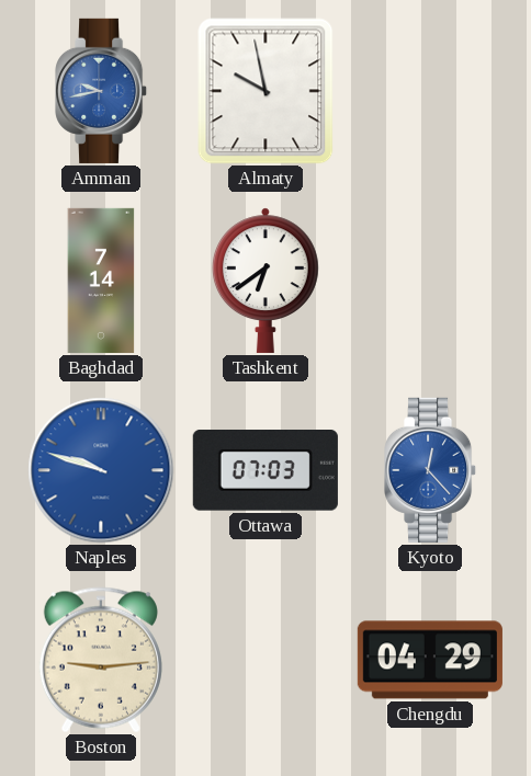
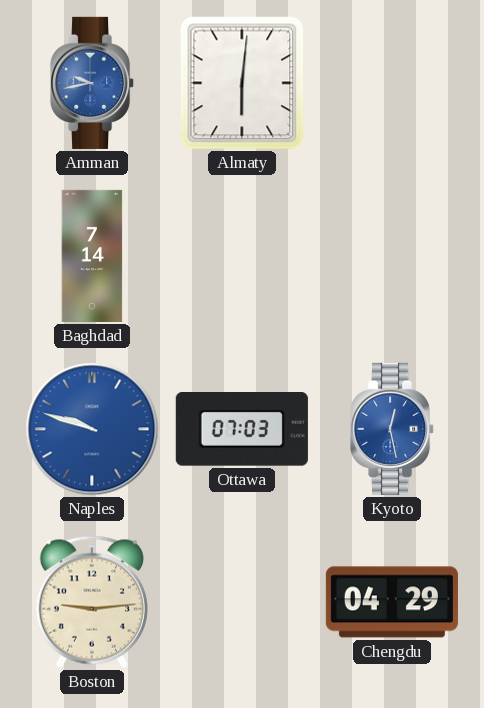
Almaty: 9:58 -> 6:01
Tashkent: 6:39 -> none
Kyoto: 12:23 -> 12:28
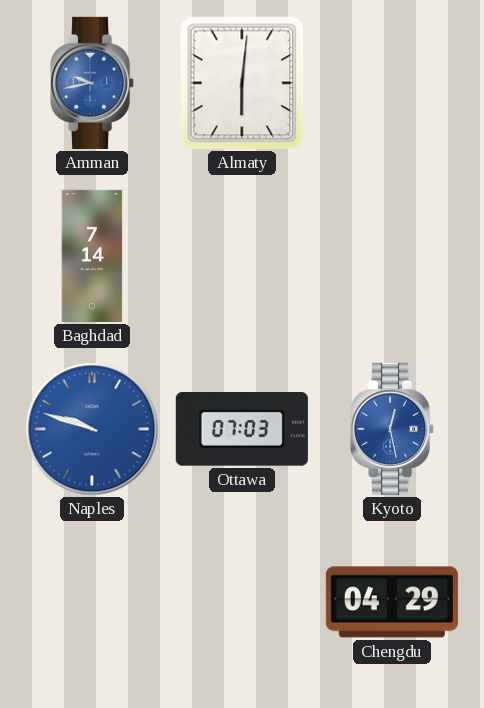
Boston: 9:14 -> none
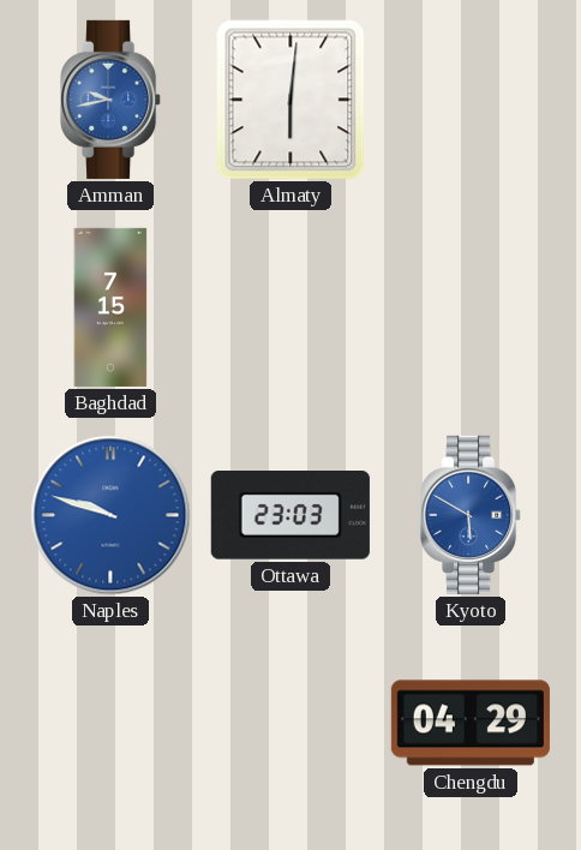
Baghdad: 7:14 -> 7:15
Ottawa: 07:03 -> 23:03
Kyoto: 12:28 -> 5:50
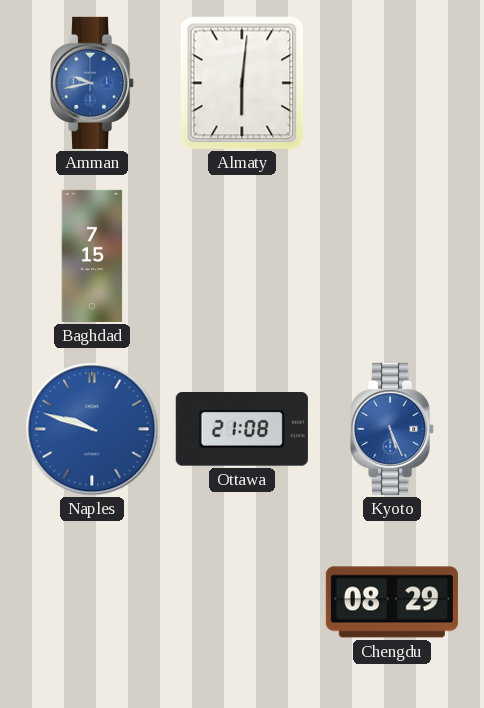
Ottawa: 23:03 -> 21:08
Kyoto: 5:50 -> 5:26
Chengdu: 04:29 -> 08:29
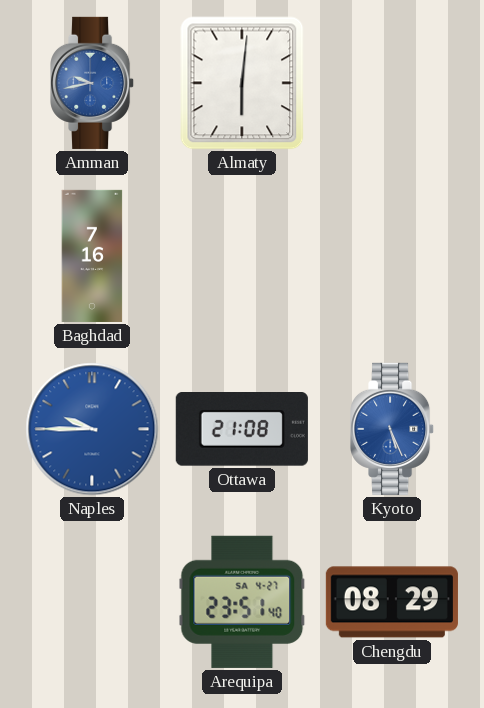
Baghdad: 7:15 -> 7:16
Naples: 9:48 -> 9:45
Arequipa: none -> 23:51
